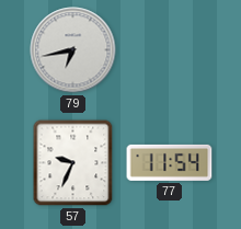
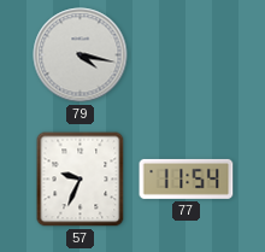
79: 6:43 -> 4:17
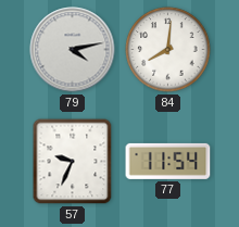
79: 4:17 -> 4:13
84: none -> 8:01
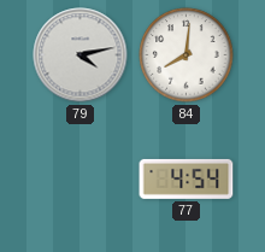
57: 9:34 -> none
77: 11:54 -> 4:54
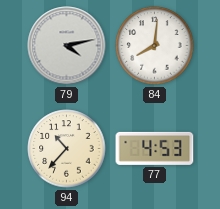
94: none -> 10:37
77: 4:54 -> 4:53
